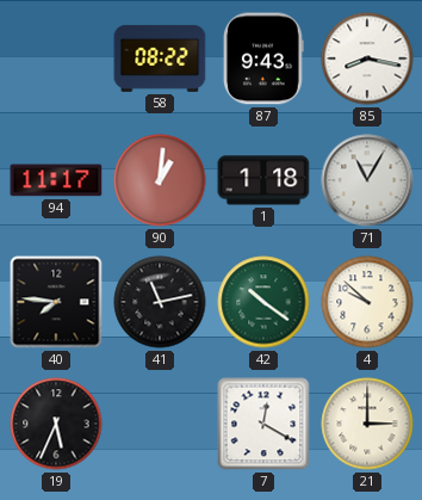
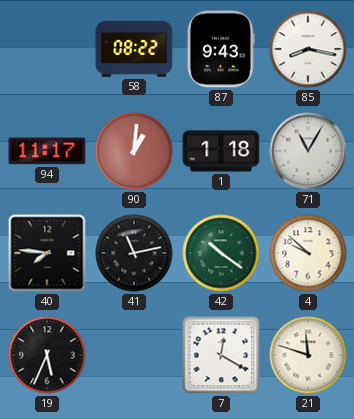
21: 3:00 -> 11:48
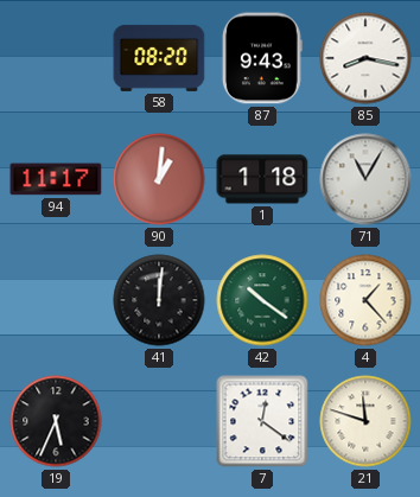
58: 08:22 -> 08:20
40: 7:46 -> none
41: 11:13 -> 12:01
4: 9:52 -> 1:23
7: 12:20 -> 12:21
